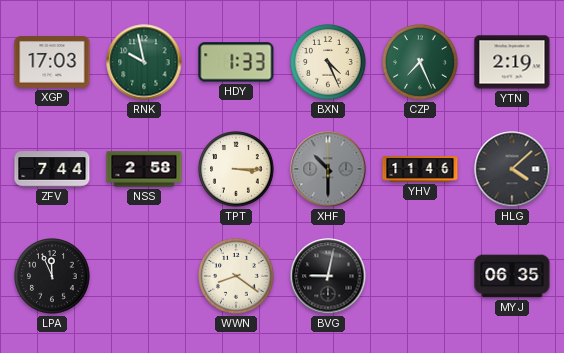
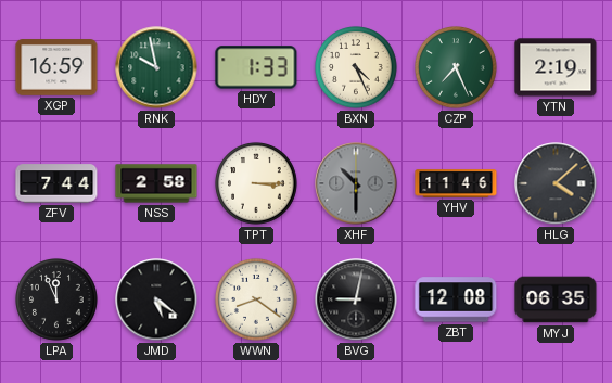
XGP: 17:03 -> 16:59
JMD: none -> 5:21
ZBT: none -> 12:08
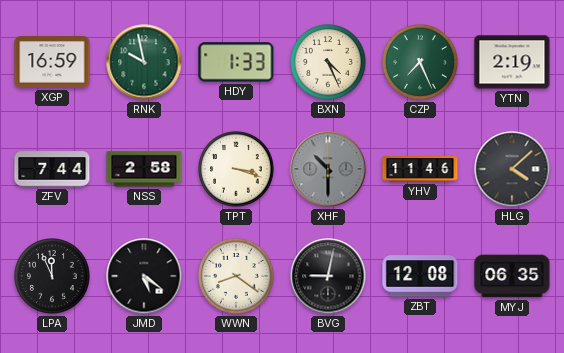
TPT: 3:15 -> 3:18
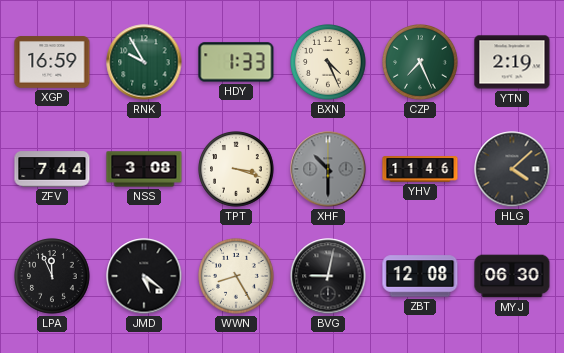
RNK: 9:58 -> 9:55
NSS: 2:58 -> 3:08
WWN: 8:21 -> 8:25
MYJ: 06:35 -> 06:30
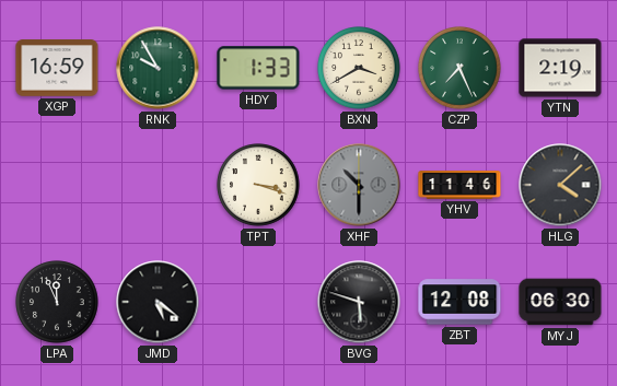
BXN: 4:26 -> 3:40
ZFV: 7:44 -> none
NSS: 3:08 -> none
WWN: 8:25 -> none
BVG: 9:02 -> 5:48
